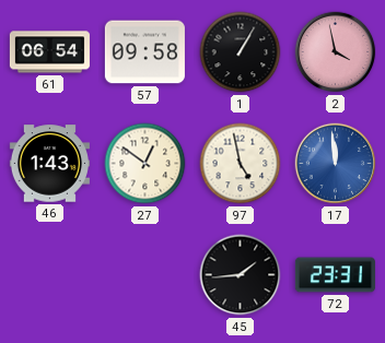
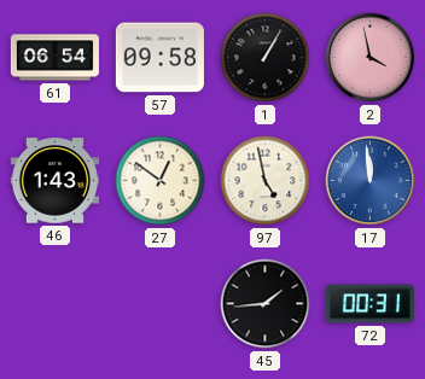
72: 23:31 -> 00:31
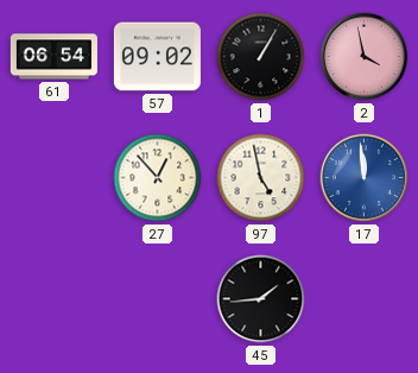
57: 09:58 -> 09:02
46: 1:43 -> none
27: 12:51 -> 12:53
72: 00:31 -> none
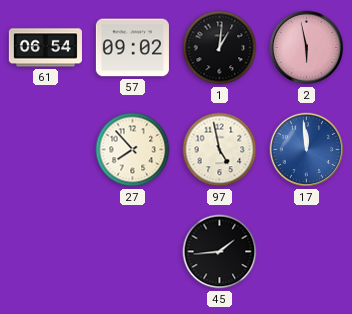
1: 1:05 -> 1:01
2: 3:58 -> 5:58
27: 12:53 -> 7:53
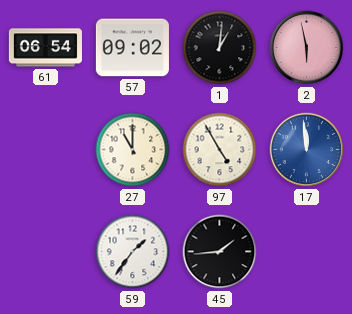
27: 7:53 -> 11:00
97: 4:58 -> 4:55
59: none -> 1:36
